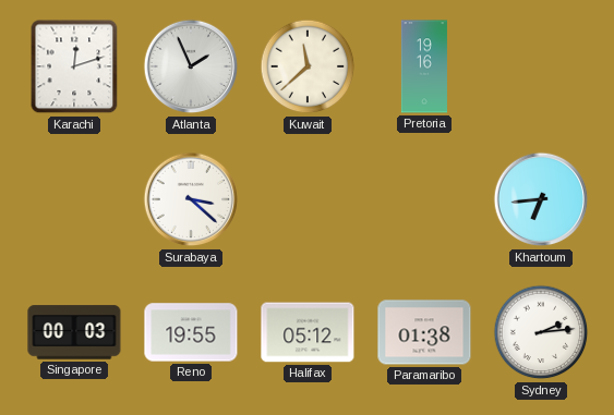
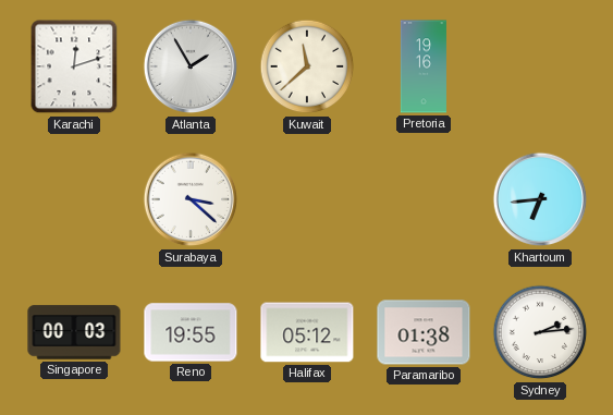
Atlanta: 1:56 -> 1:55
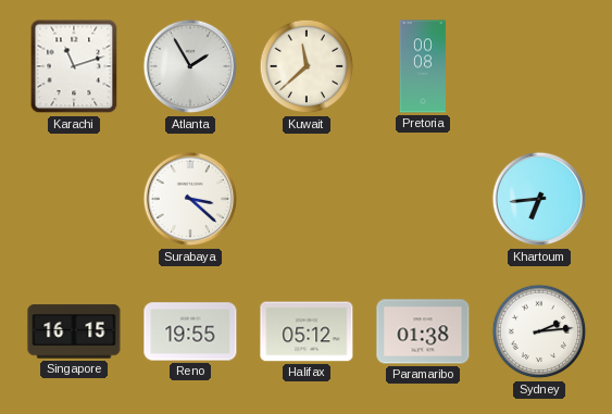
Karachi: 12:12 -> 11:12
Pretoria: 19:16 -> 00:08
Singapore: 00:03 -> 16:15
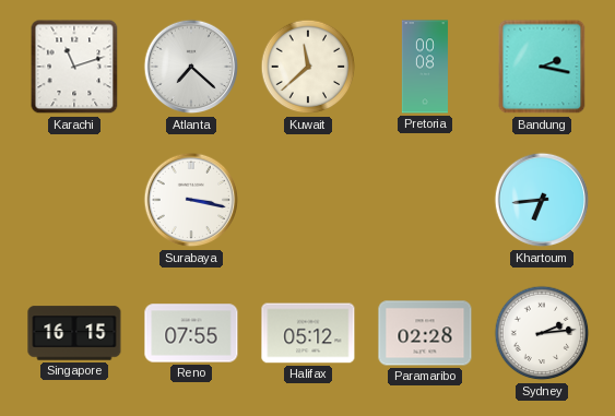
Atlanta: 1:55 -> 7:22
Bandung: none -> 2:17
Surabaya: 3:22 -> 3:17
Reno: 19:55 -> 07:55
Paramaribo: 01:38 -> 02:28
